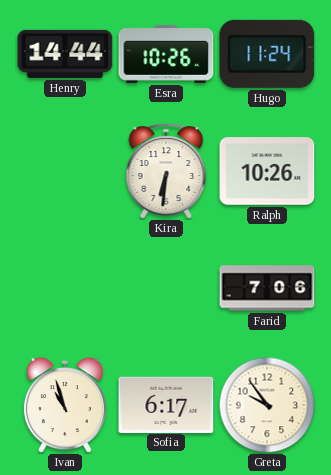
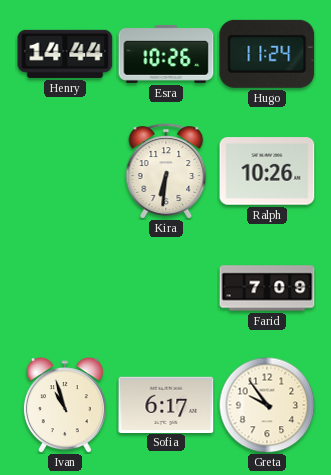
Farid: 7:06 -> 7:09
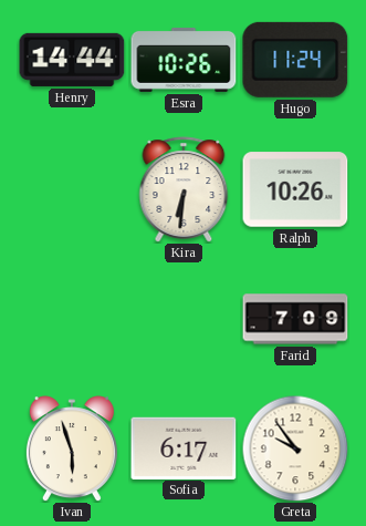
Ivan: 10:57 -> 5:57
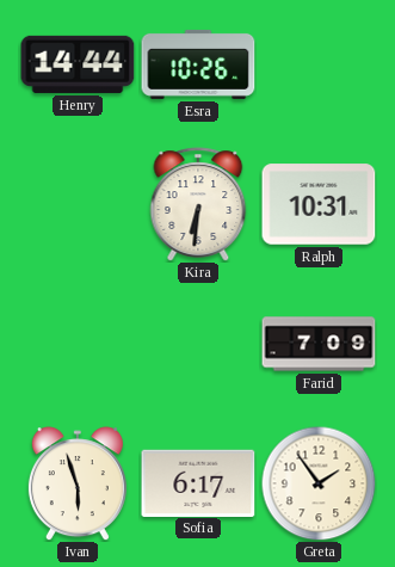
Hugo: 11:24 -> none
Ralph: 10:26 -> 10:31
Greta: 9:54 -> 1:54
